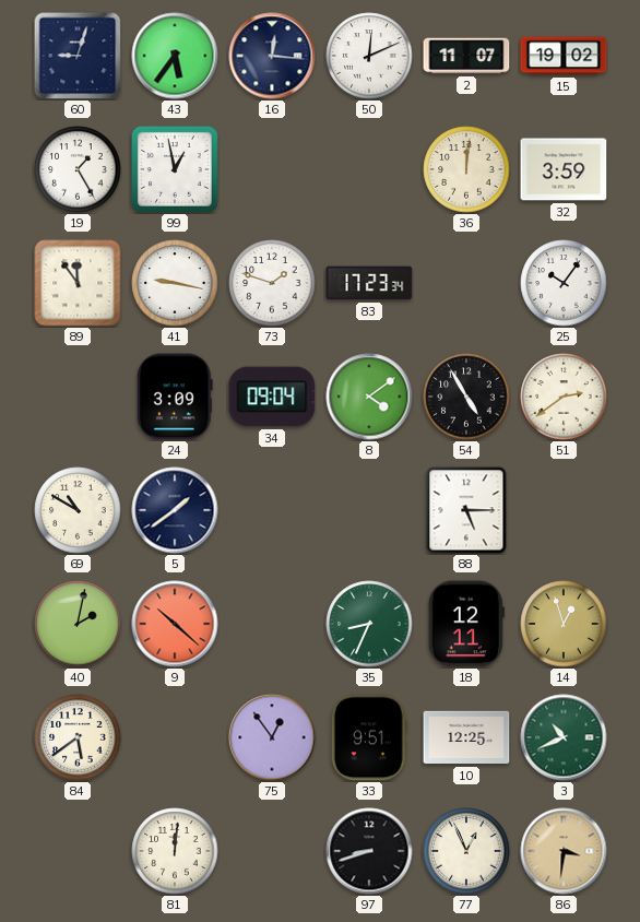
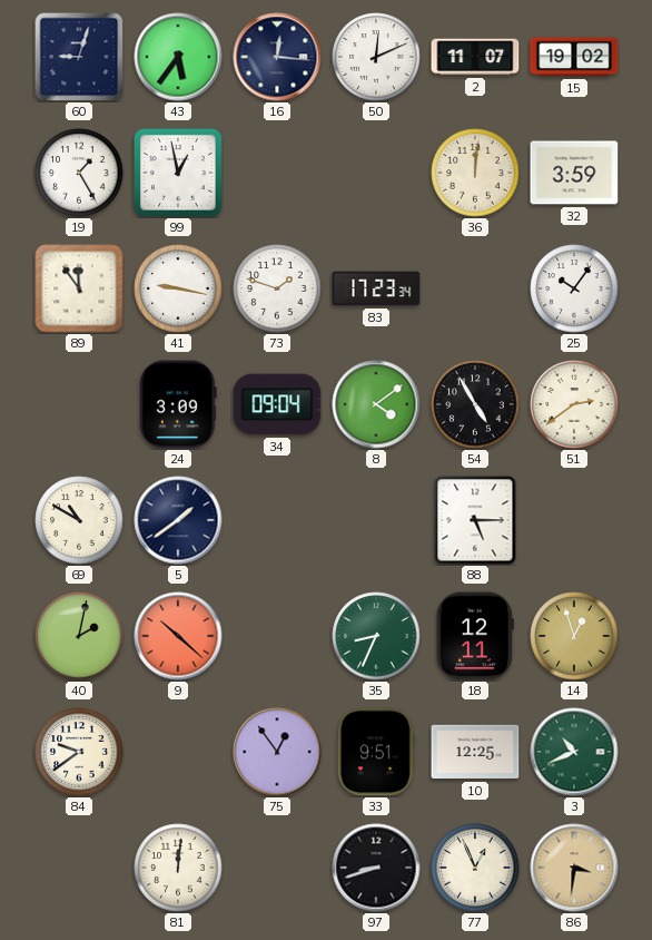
84: 5:39 -> 9:39
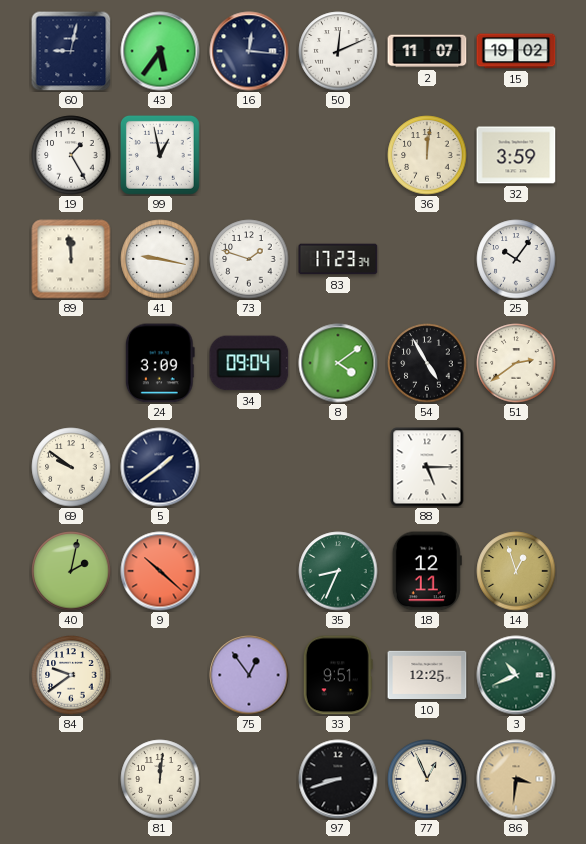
60: 9:03 -> 9:02
89: 11:54 -> 11:59
69: 10:50 -> 9:51
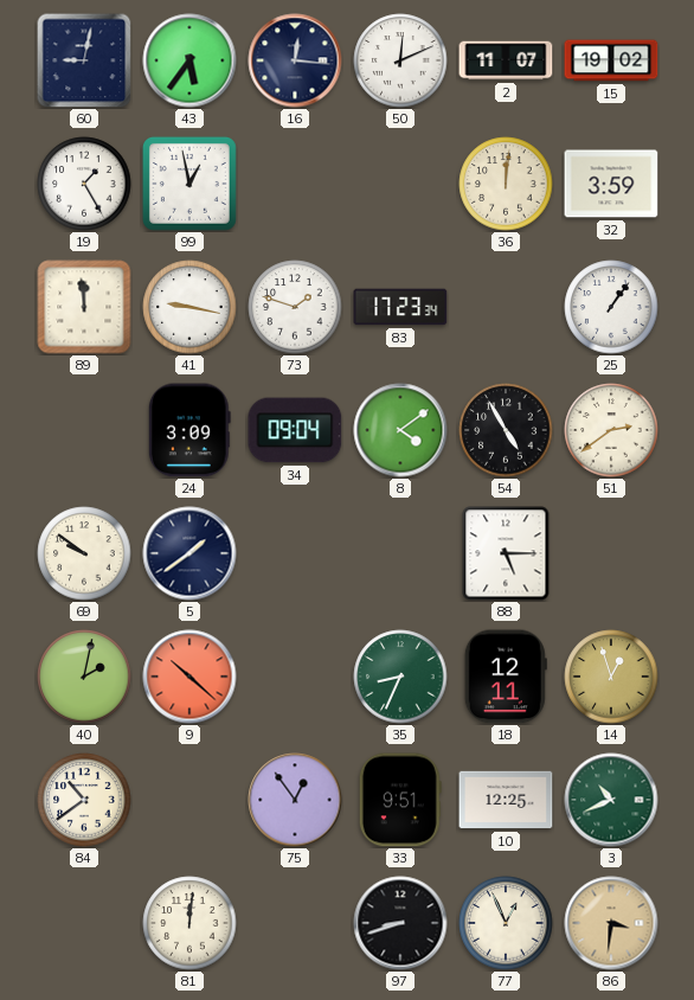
25: 10:06 -> 1:06
84: 9:39 -> 10:39
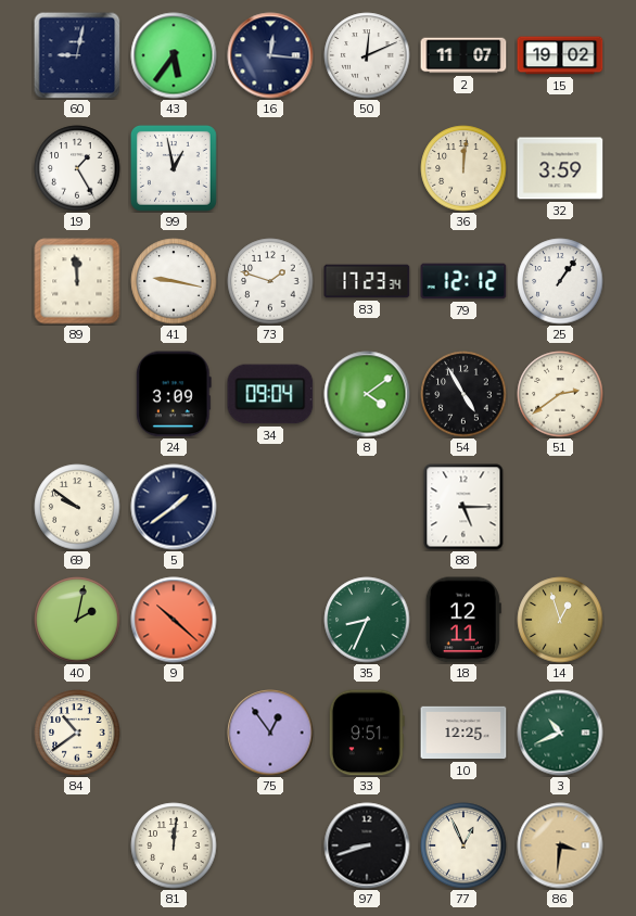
79: none -> 12:12
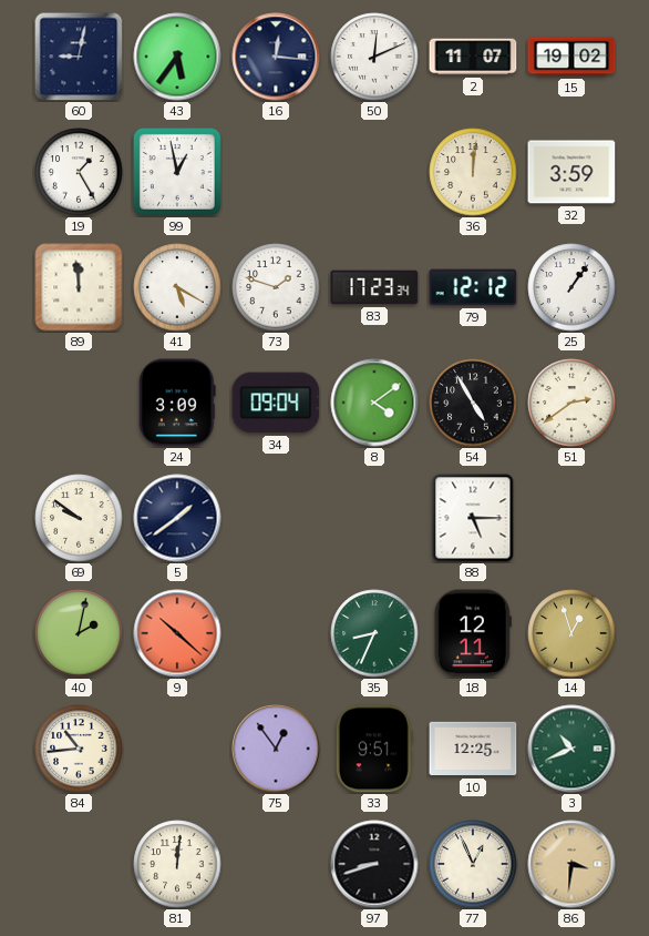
41: 9:17 -> 5:20
84: 10:39 -> 10:44
